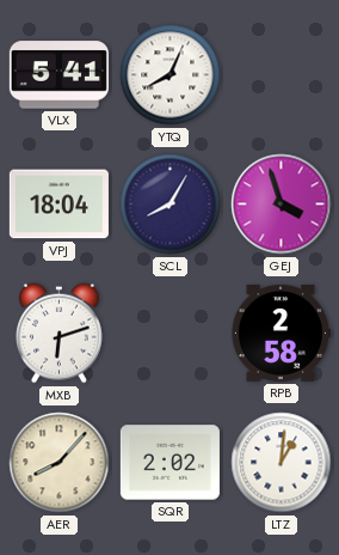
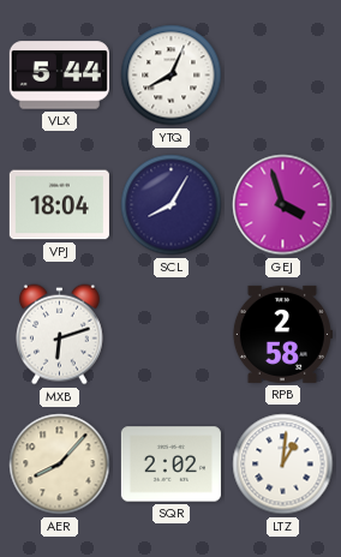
VLX: 5:41 -> 5:44
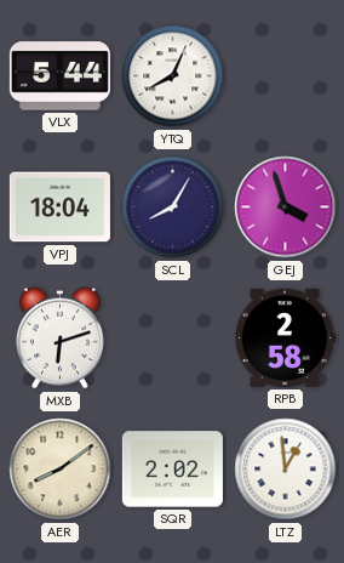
AER: 8:07 -> 8:09
LTZ: 1:01 -> 12:59
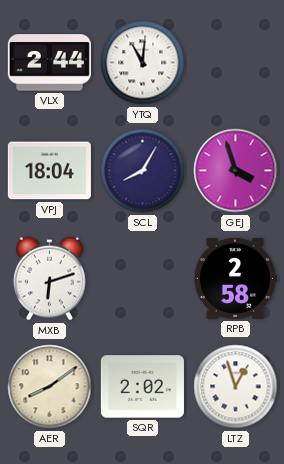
VLX: 5:44 -> 2:44
YTQ: 8:04 -> 11:01
LTZ: 12:59 -> 12:57
